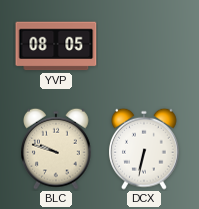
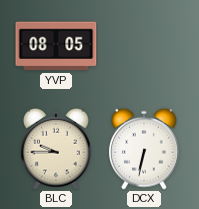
BLC: 9:48 -> 9:45
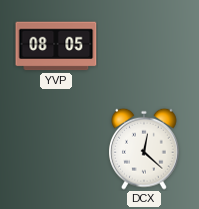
BLC: 9:45 -> none
DCX: 6:32 -> 12:22
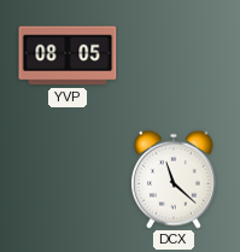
DCX: 12:22 -> 11:22
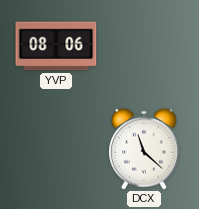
YVP: 08:05 -> 08:06
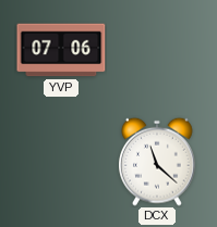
YVP: 08:06 -> 07:06
